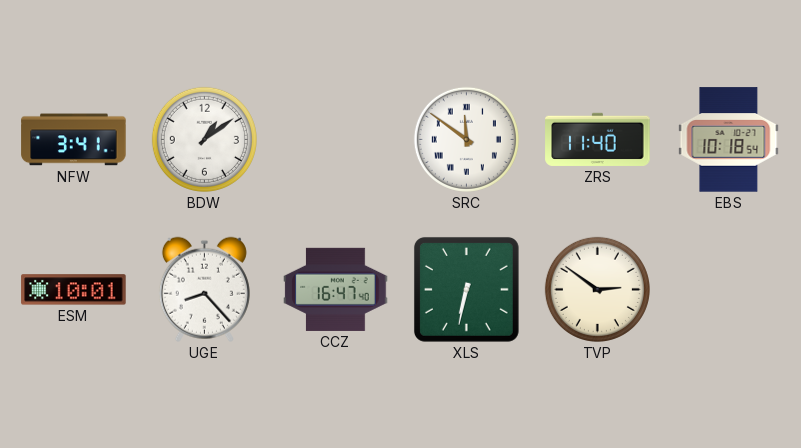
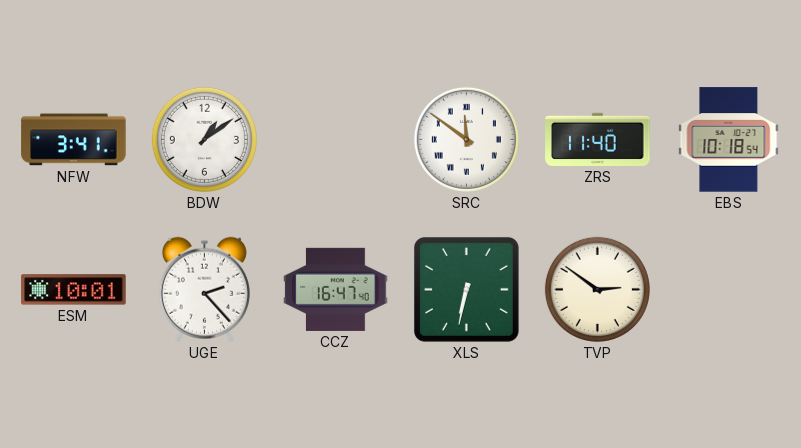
UGE: 8:23 -> 2:23
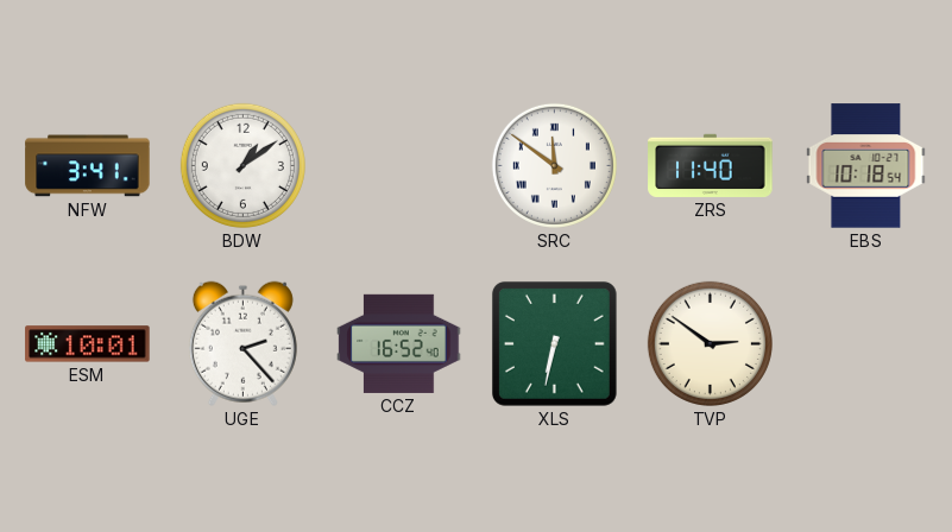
CCZ: 16:47 -> 16:52
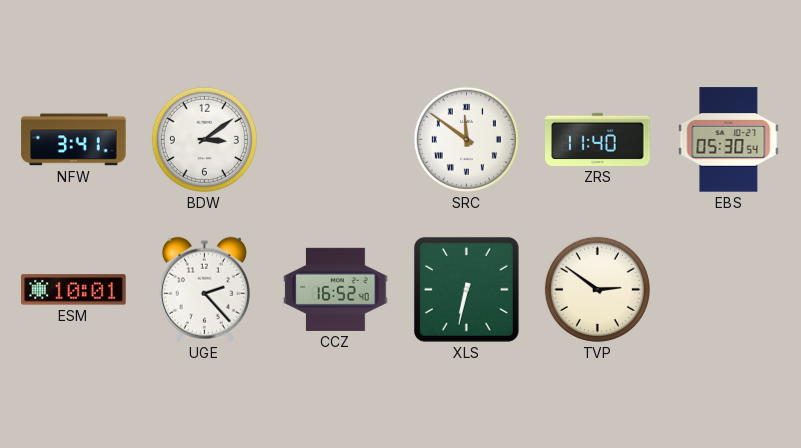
BDW: 1:09 -> 3:09
EBS: 10:18 -> 05:30
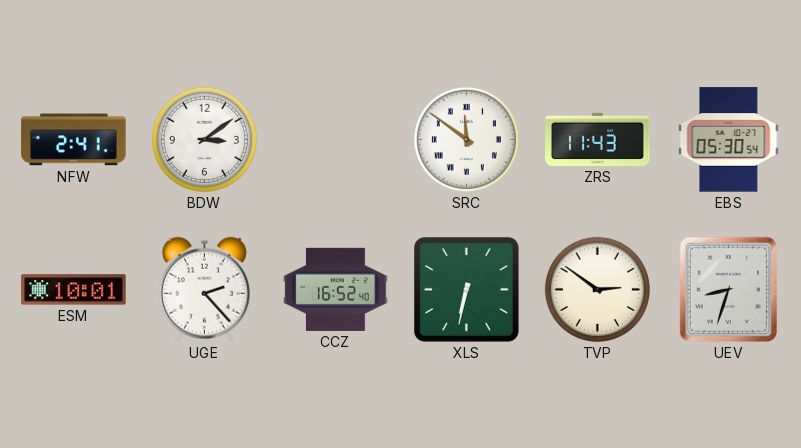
NFW: 3:41 -> 2:41
ZRS: 11:40 -> 11:43
UEV: none -> 8:33
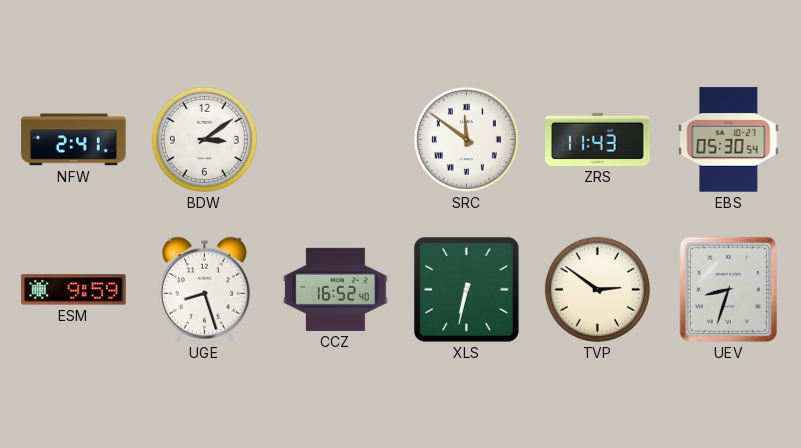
ESM: 10:01 -> 9:59
UGE: 2:23 -> 8:27
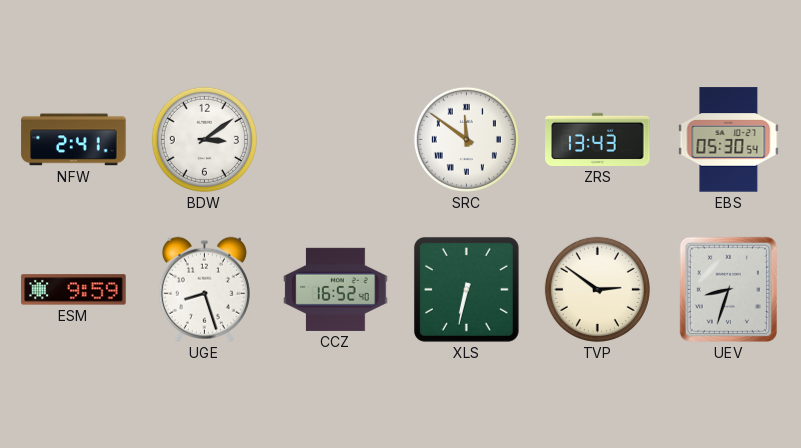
ZRS: 11:43 -> 13:43
